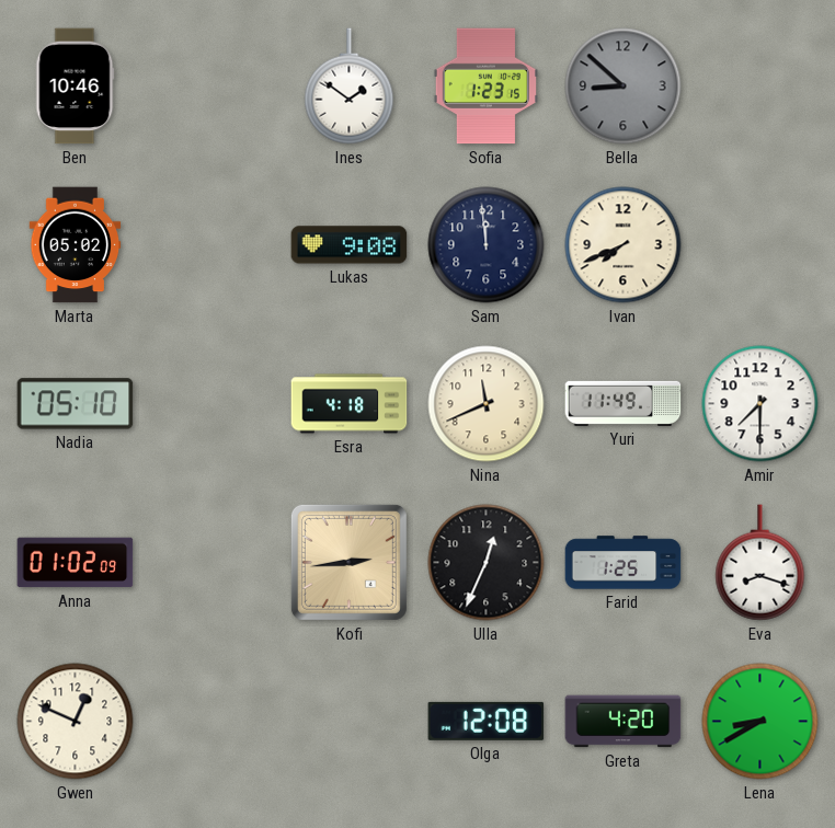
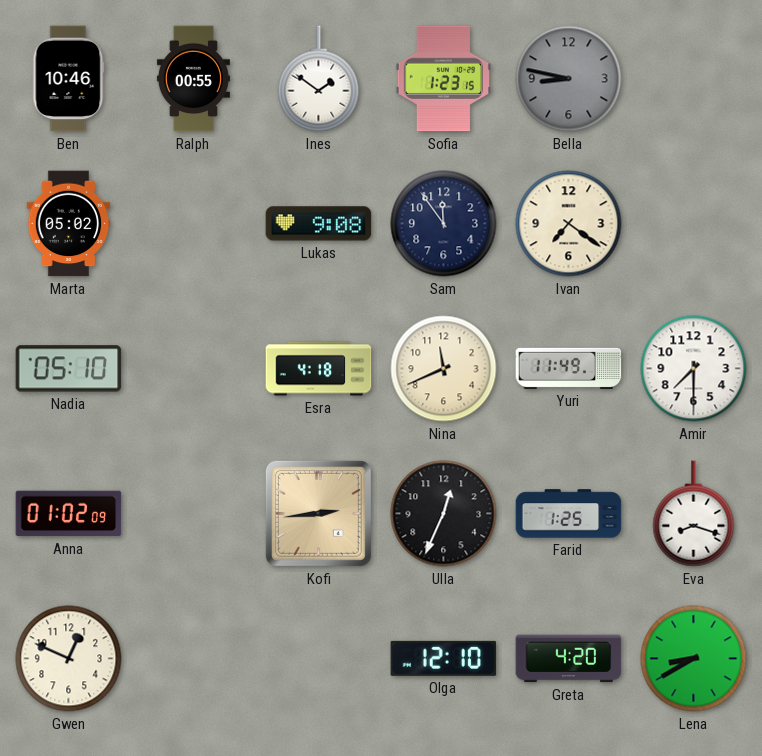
Ralph: none -> 00:55
Bella: 8:52 -> 8:47
Sam: 11:59 -> 11:54
Ivan: 7:41 -> 7:21
Olga: 12:08 -> 12:10
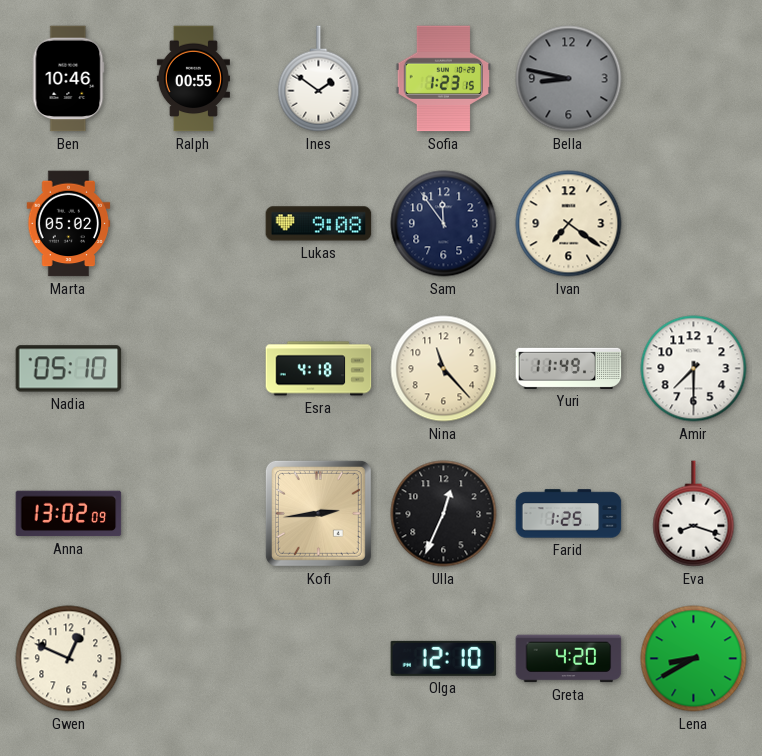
Nina: 11:41 -> 11:23
Anna: 01:02 -> 13:02
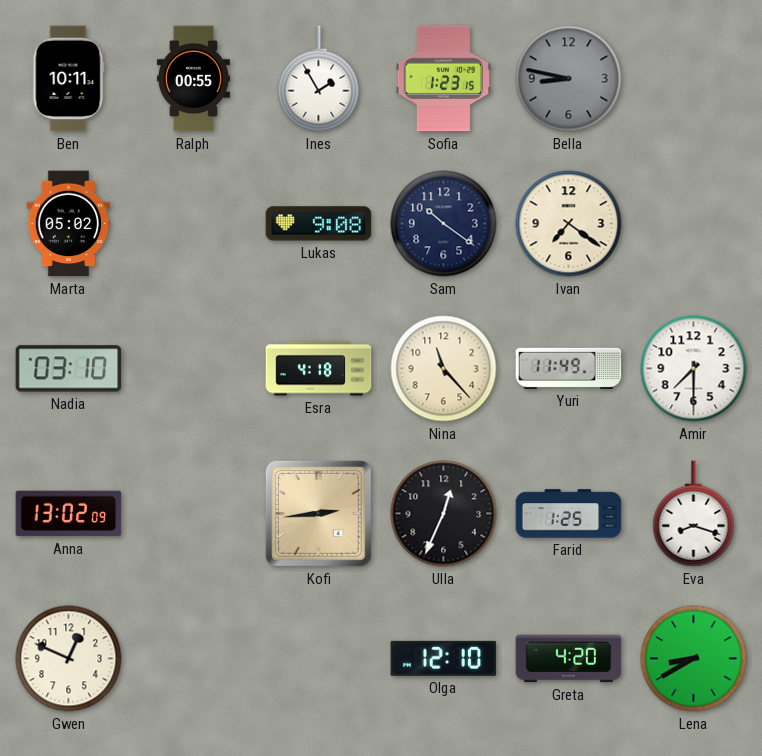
Ben: 10:46 -> 10:11
Ines: 1:51 -> 1:55
Sam: 11:54 -> 10:21
Nadia: 05:10 -> 03:10
